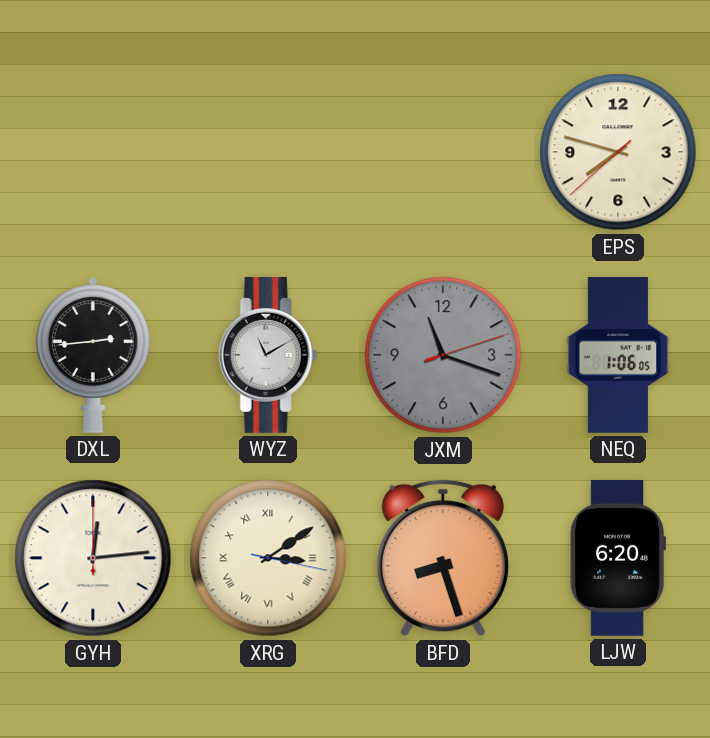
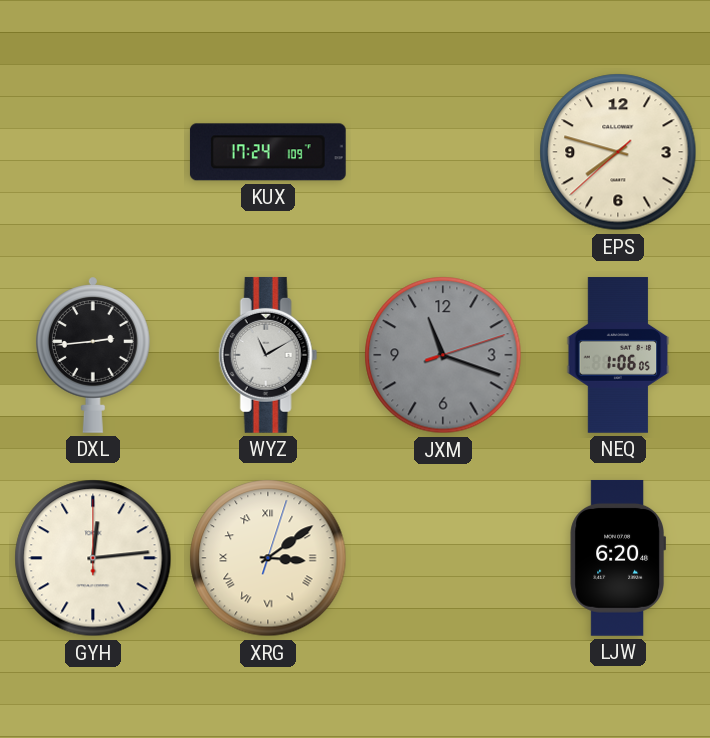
KUX: none -> 17:24
XRG: 3:09:17 -> 3:09:03
BFD: 8:27 -> none
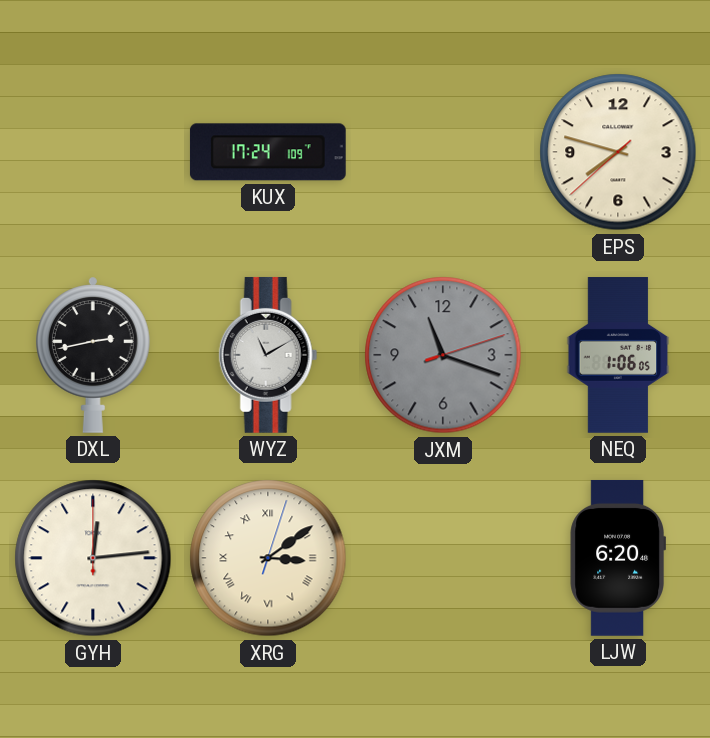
DXL: 2:44 -> 2:43
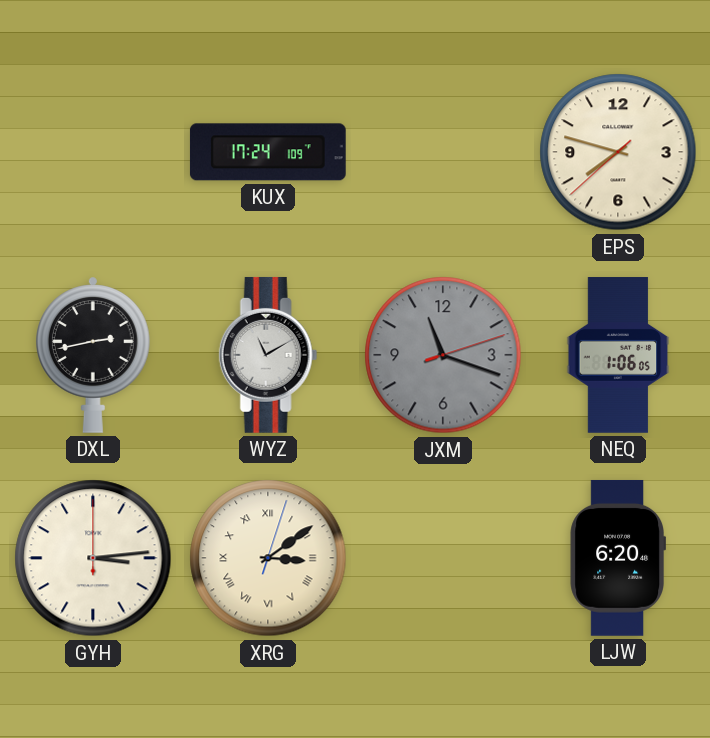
GYH: 12:14 -> 3:14
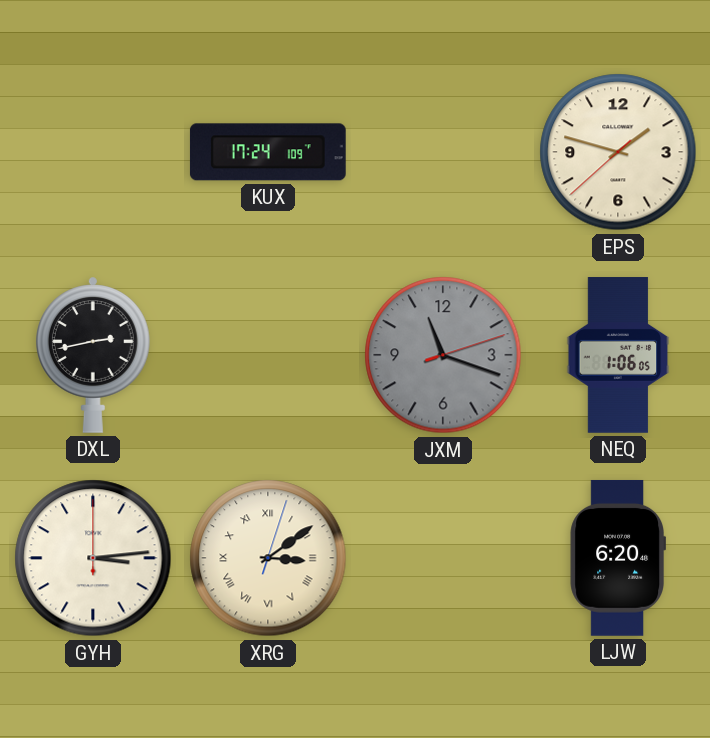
EPS: 7:47 -> 1:47
WYZ: 11:10 -> none
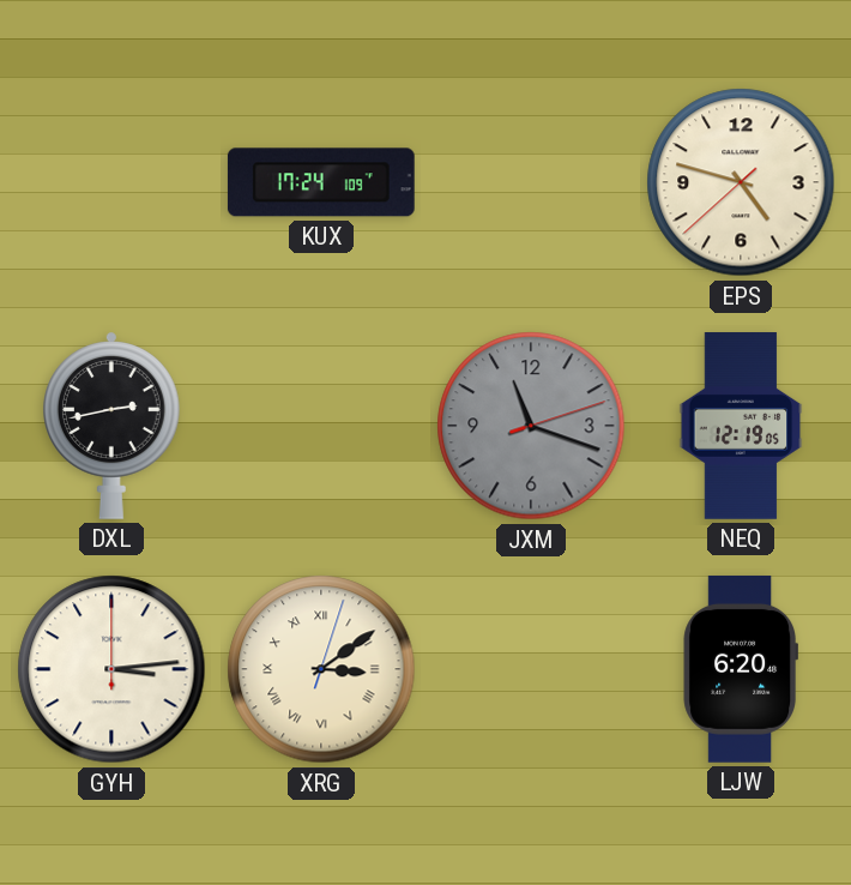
EPS: 1:47 -> 4:47
NEQ: 1:06 -> 12:19
